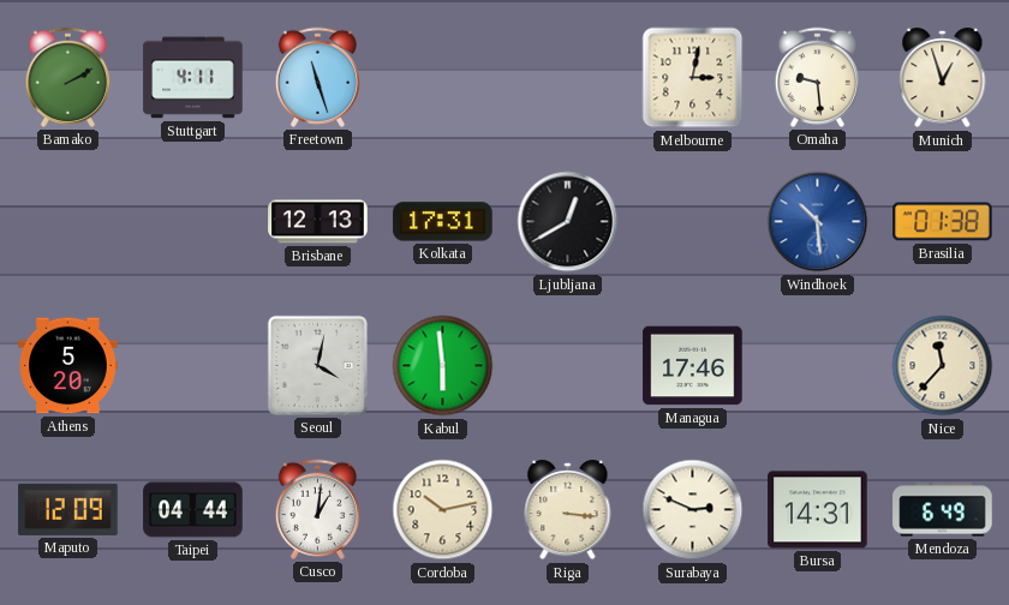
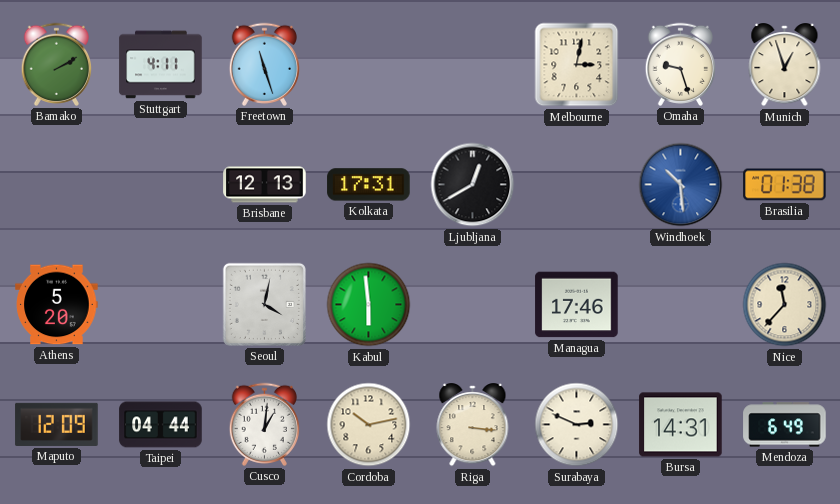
Omaha: 9:29 -> 9:27
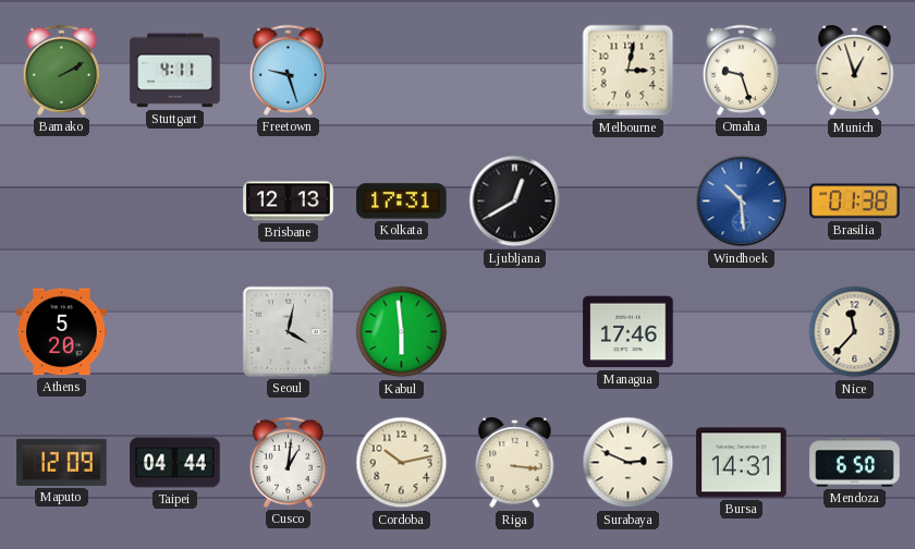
Freetown: 11:27 -> 9:27
Mendoza: 6:49 -> 6:50
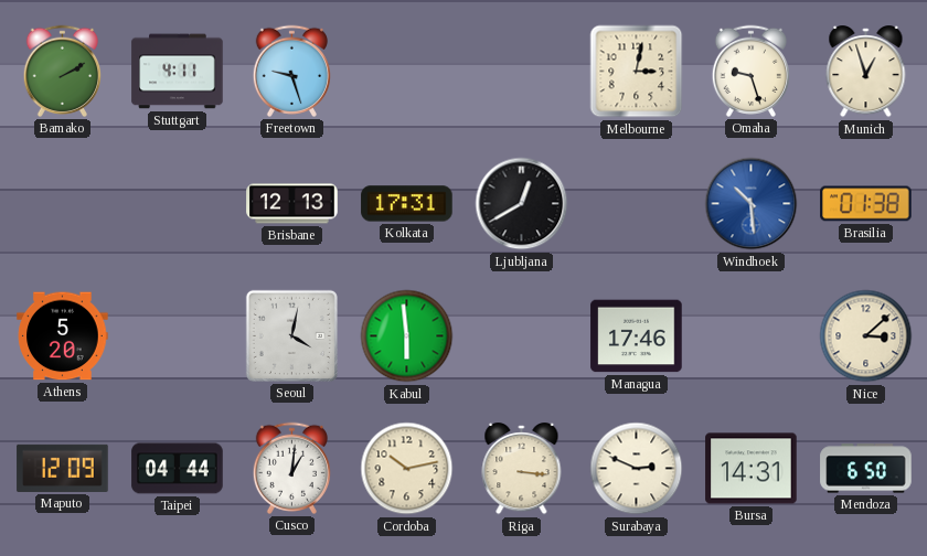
Nice: 11:37 -> 3:08
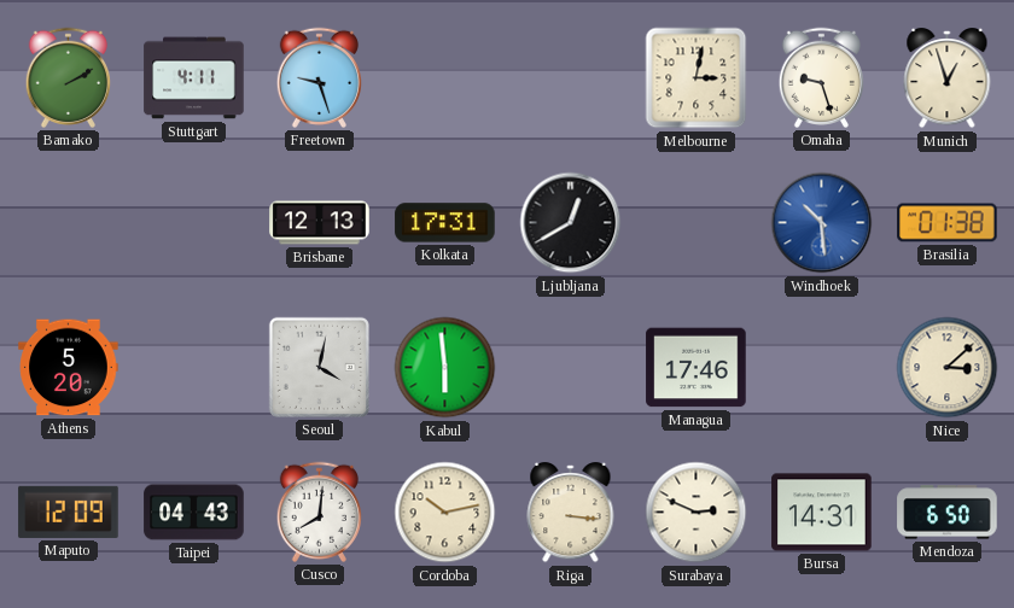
Taipei: 04:44 -> 04:43
Cusco: 1:01 -> 8:01
